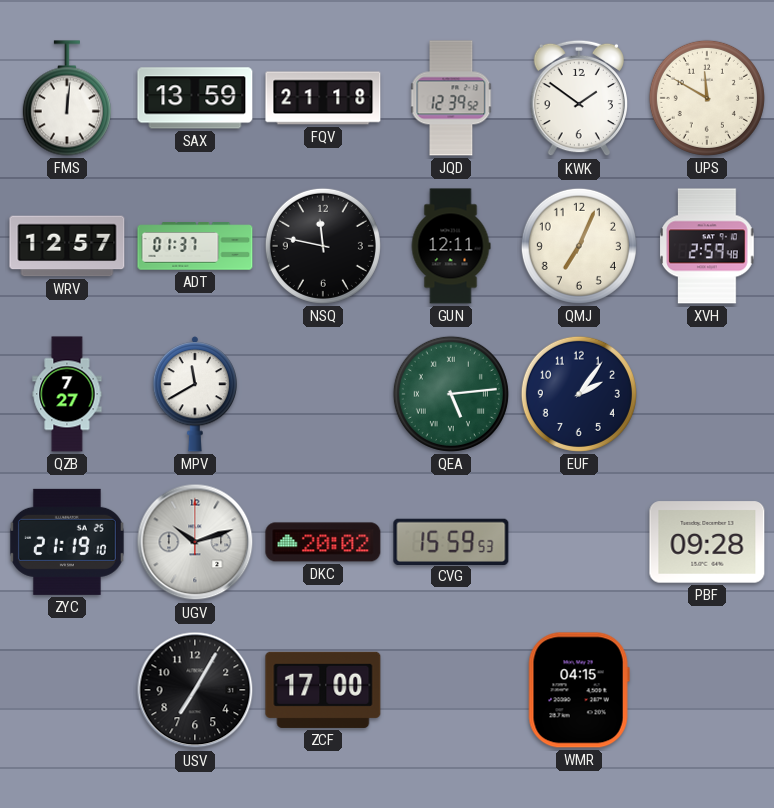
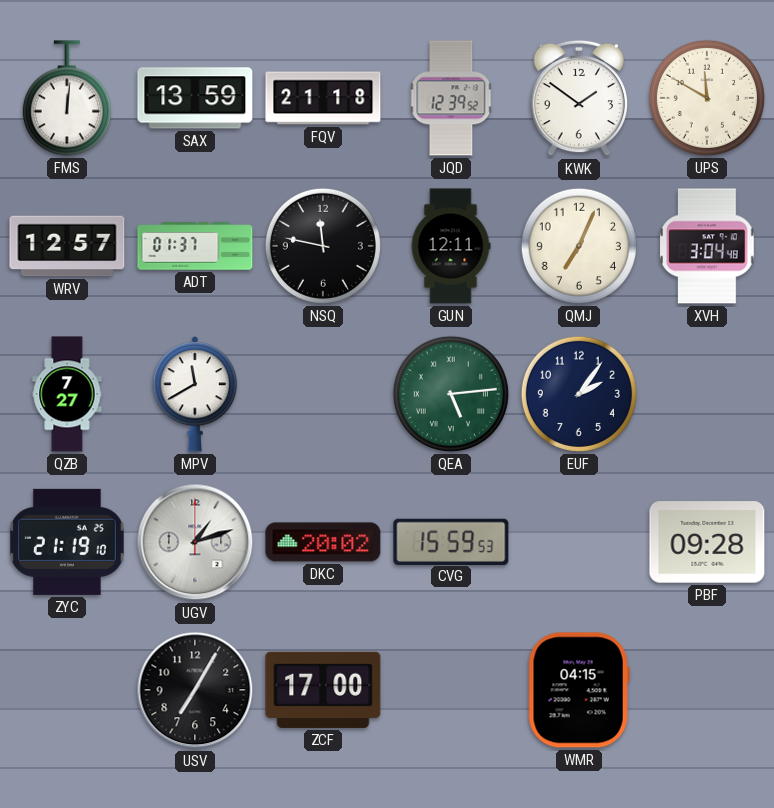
XVH: 2:59 -> 3:04
UGV: 10:12 -> 1:12
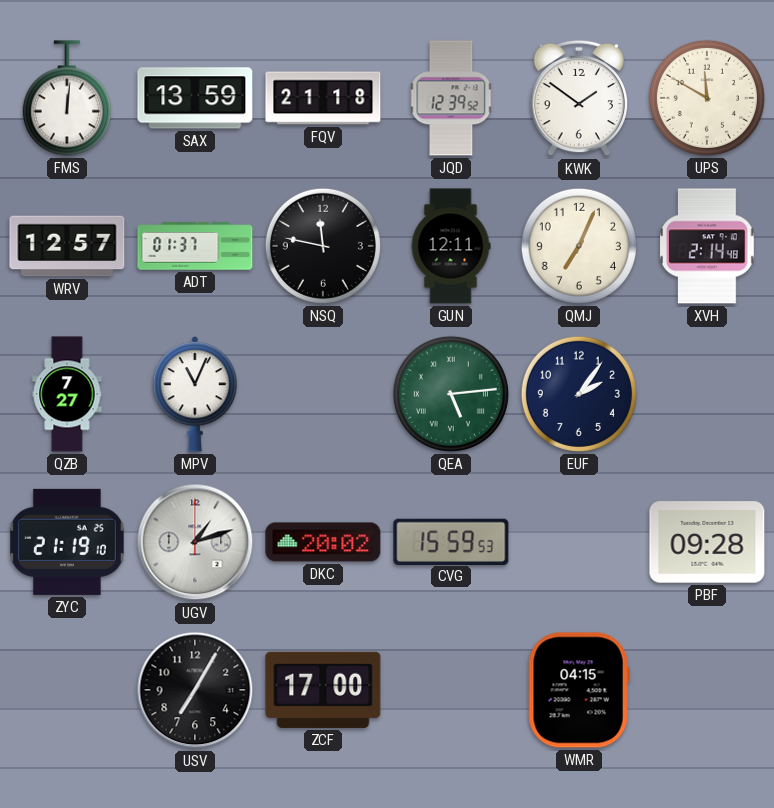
XVH: 3:04 -> 2:14
MPV: 11:40 -> 11:04
